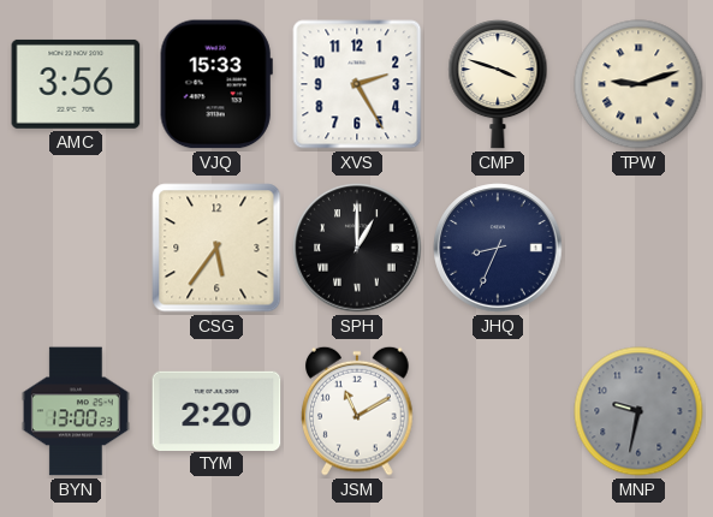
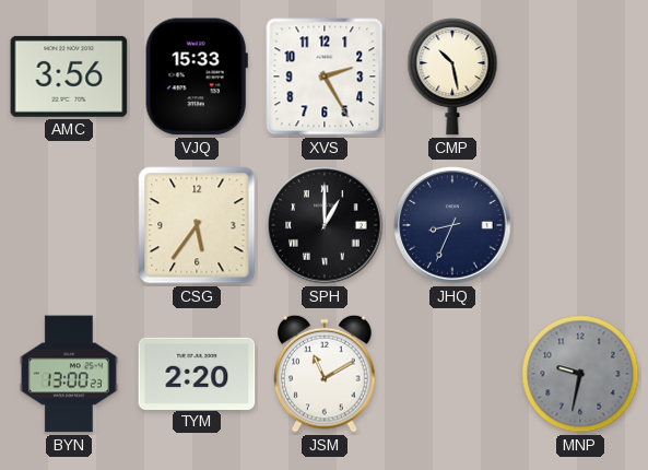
CMP: 3:48 -> 10:28
TPW: 9:12 -> none
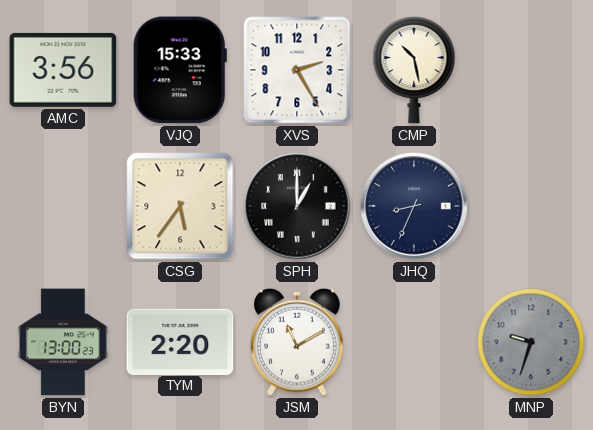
MNP: 9:32 -> 9:33
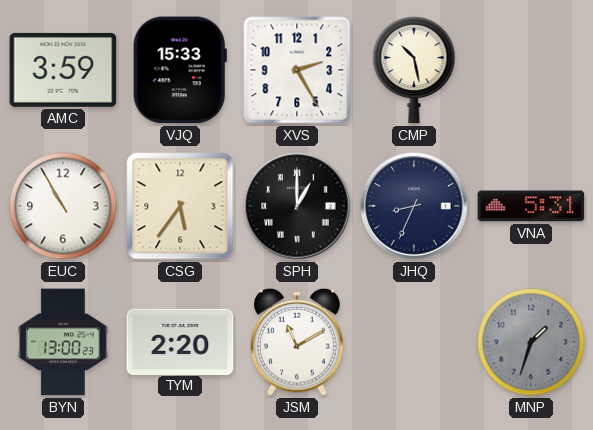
AMC: 3:56 -> 3:59
EUC: none -> 10:55
VNA: none -> 5:31
MNP: 9:33 -> 1:33
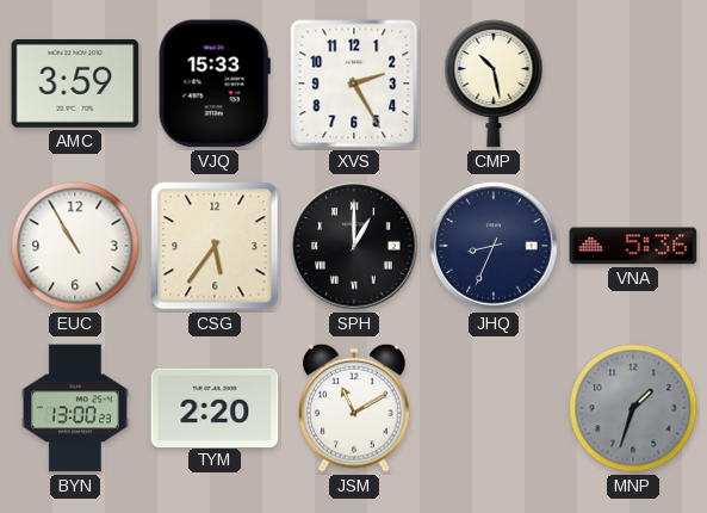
VNA: 5:31 -> 5:36
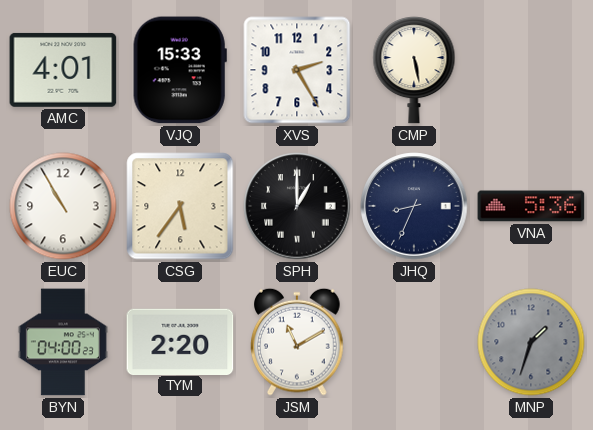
AMC: 3:59 -> 4:01
CMP: 10:28 -> 5:28
BYN: 13:00 -> 04:00
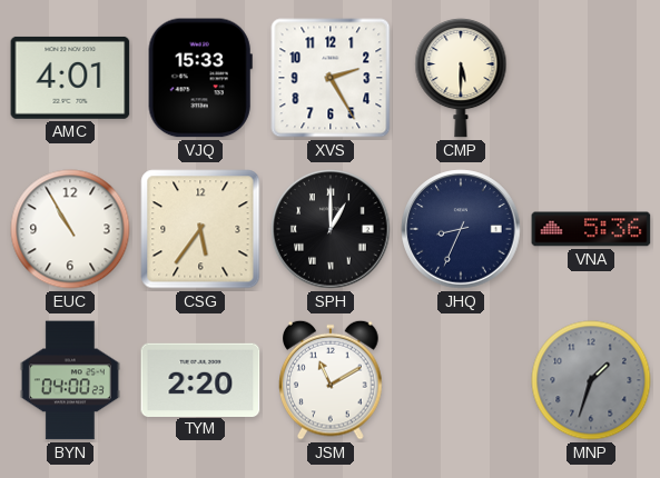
CMP: 5:28 -> 5:30
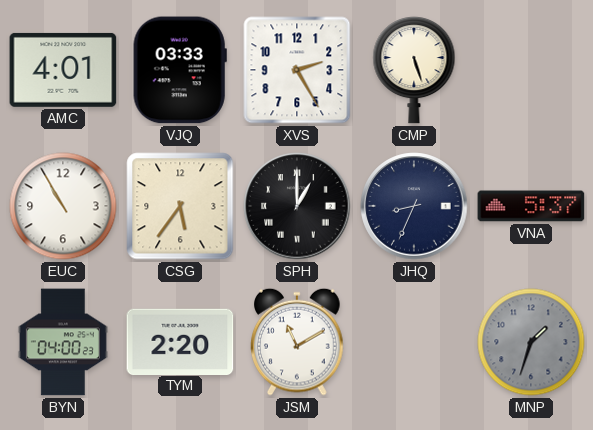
VJQ: 15:33 -> 03:33
CMP: 5:30 -> 5:27
VNA: 5:36 -> 5:37
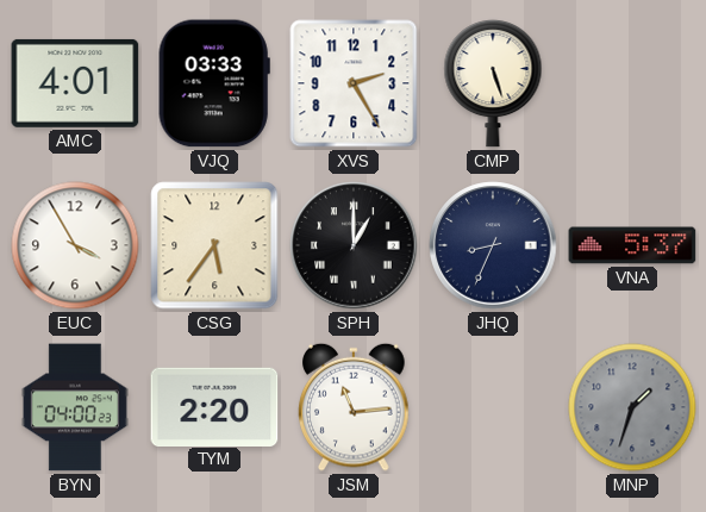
EUC: 10:55 -> 3:55
JSM: 11:10 -> 11:14
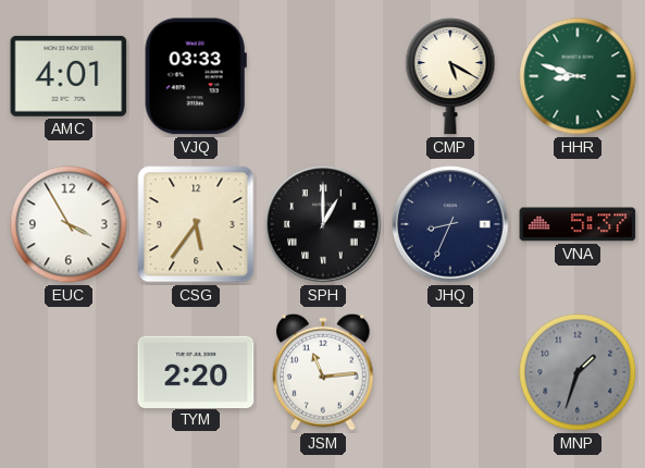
XVS: 2:25 -> none
CMP: 5:27 -> 5:20
HHR: none -> 8:48
BYN: 04:00 -> none
